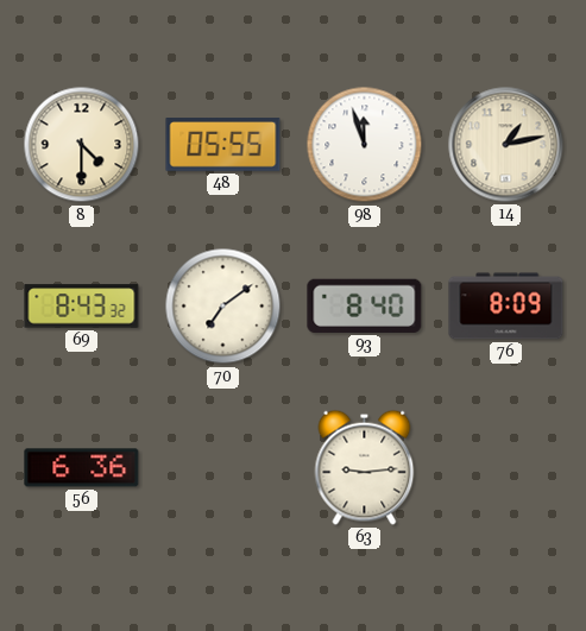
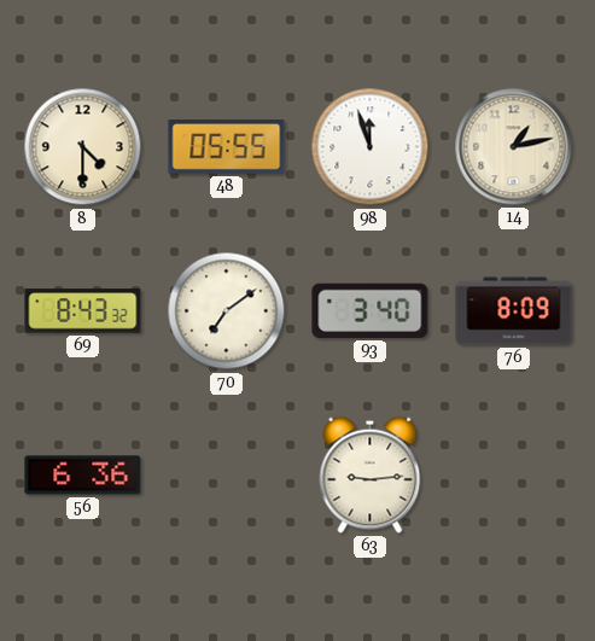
93: 8:40 -> 3:40
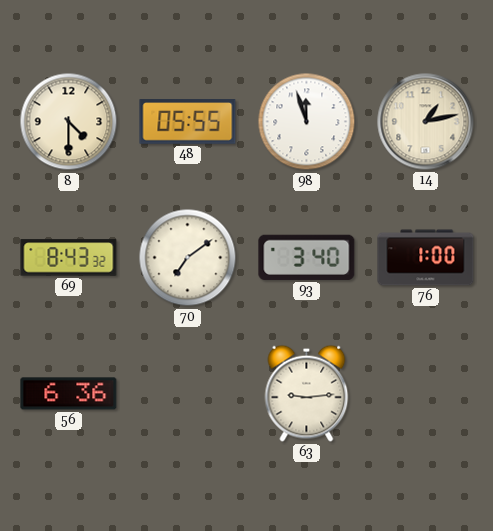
76: 8:09 -> 1:00
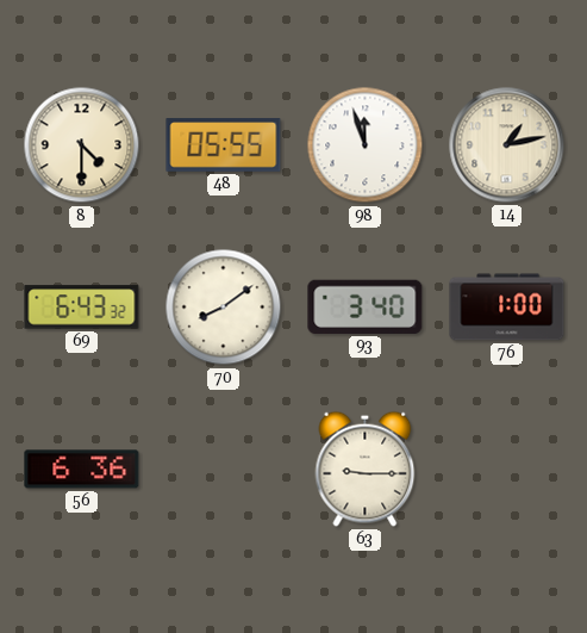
69: 8:43 -> 6:43
70: 7:09 -> 8:09
63: 9:14 -> 9:15
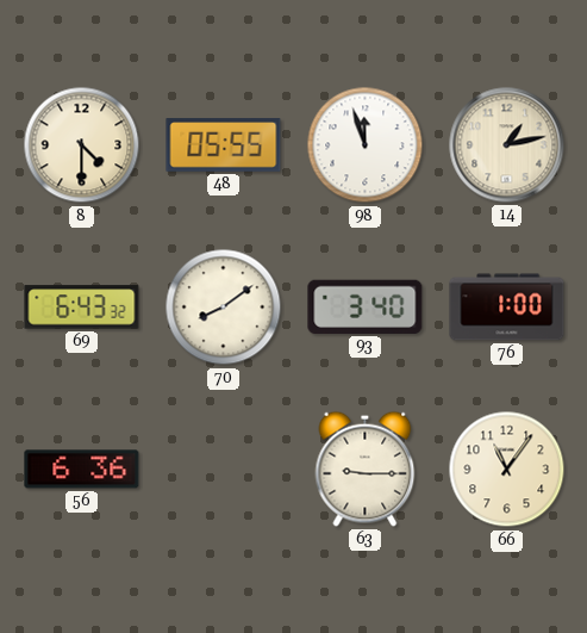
66: none -> 11:06
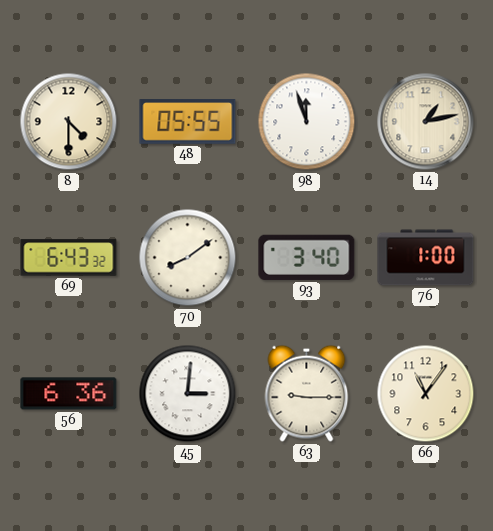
45: none -> 3:01
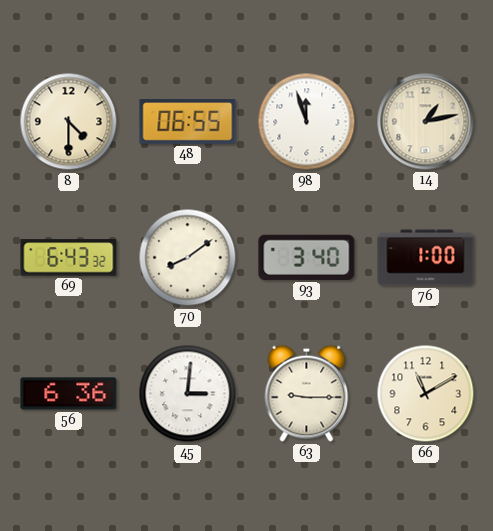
48: 05:55 -> 06:55
66: 11:06 -> 11:10
